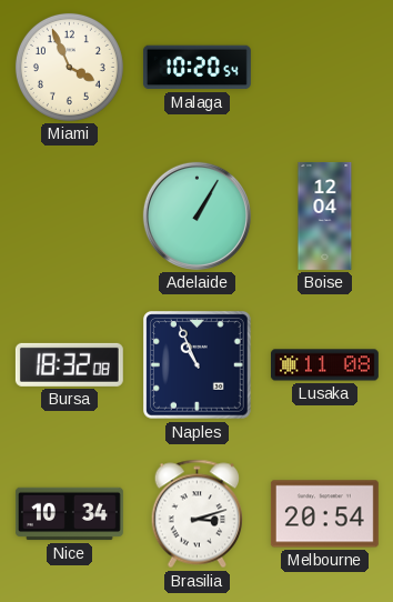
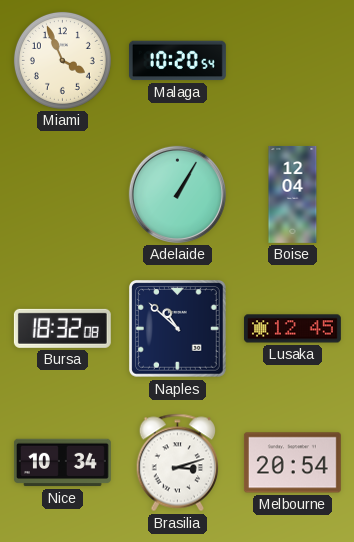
Naples: 10:56 -> 10:52
Lusaka: 11:08 -> 12:45
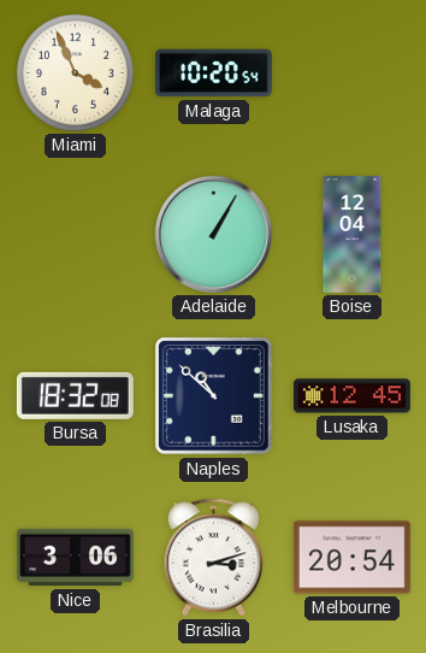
Nice: 10:34 -> 3:06
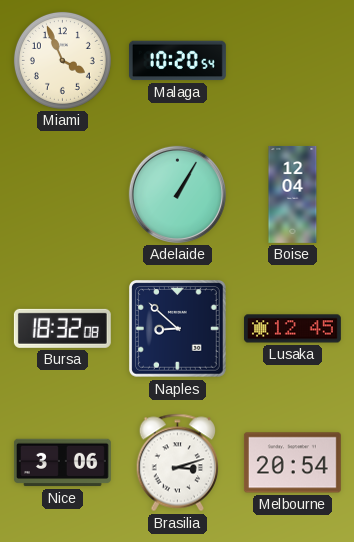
Naples: 10:52 -> 8:52
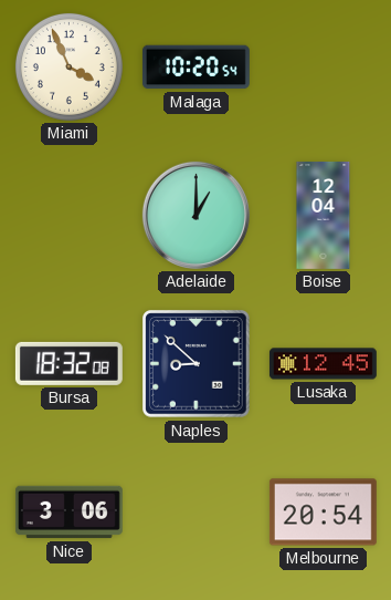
Adelaide: 1:05 -> 1:00
Brasilia: 3:12 -> none
